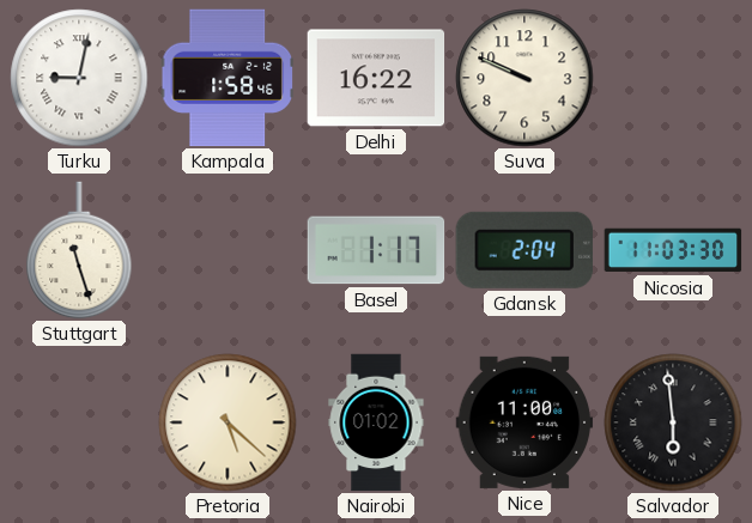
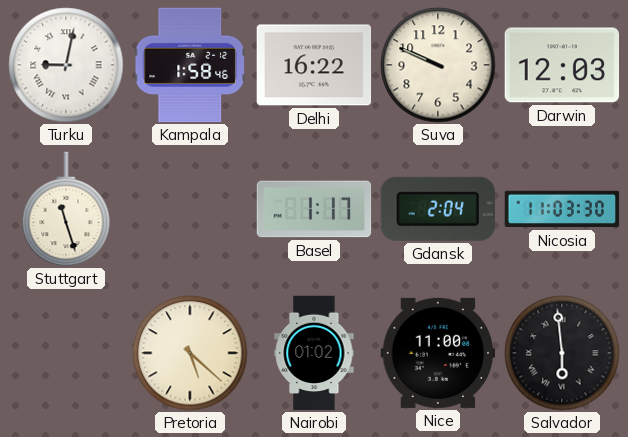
Darwin: none -> 12:03
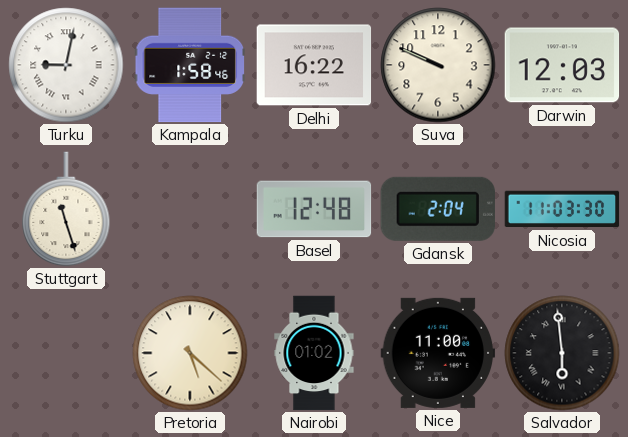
Basel: 1:17 -> 12:48
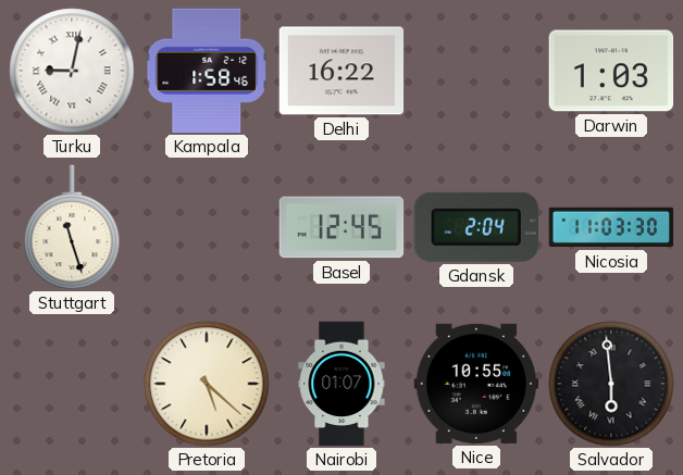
Suva: 9:49 -> none
Darwin: 12:03 -> 1:03
Basel: 12:48 -> 12:45
Nairobi: 01:02 -> 01:07
Nice: 11:00 -> 10:55
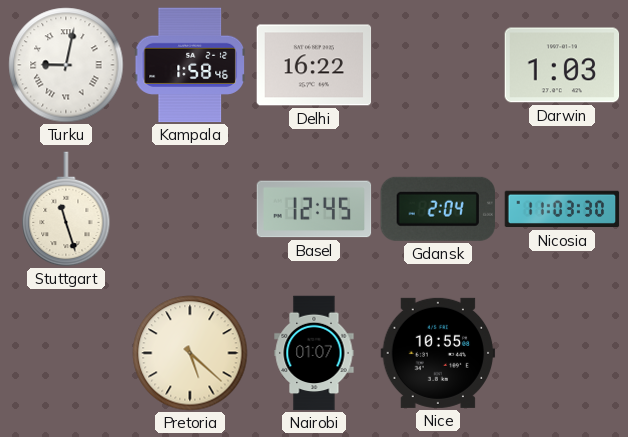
Salvador: 5:59 -> none
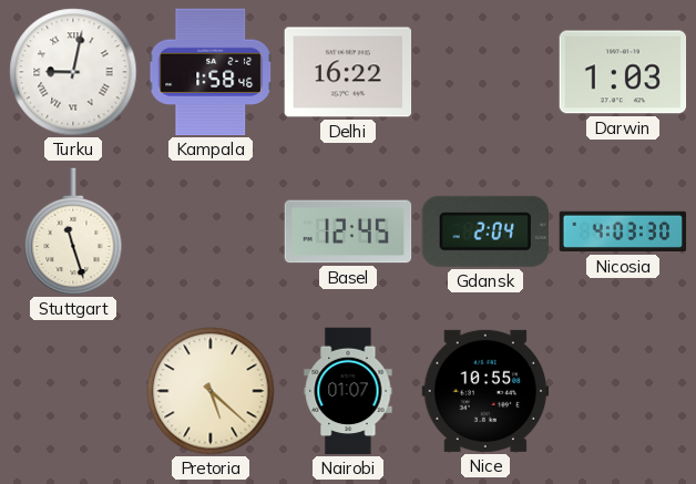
Nicosia: 11:03 -> 4:03
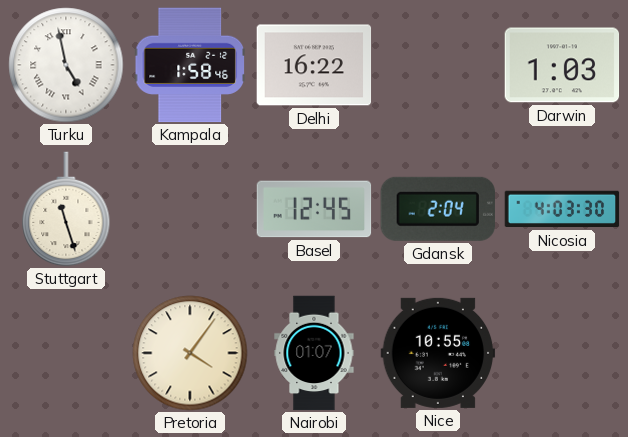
Turku: 9:02 -> 4:58
Pretoria: 5:22 -> 4:06
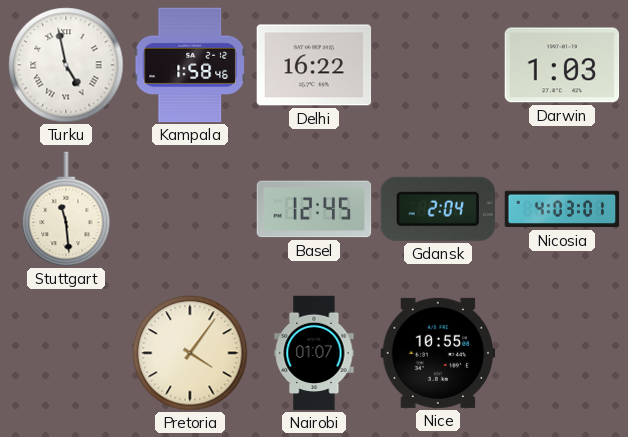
Stuttgart: 11:27 -> 11:29
Nicosia: 4:03:30 -> 4:03:01
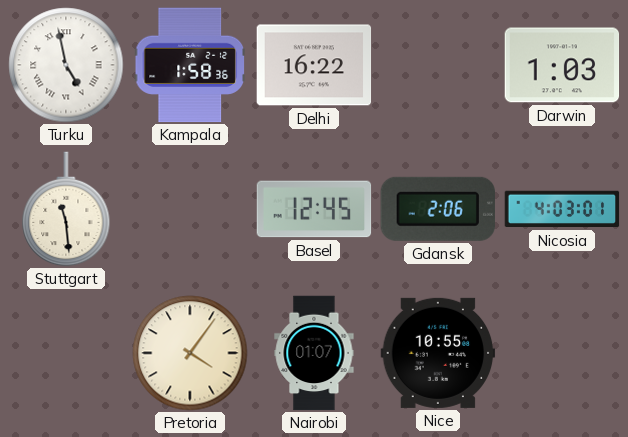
Kampala: 1:58:46 -> 1:58:36
Gdansk: 2:04 -> 2:06
